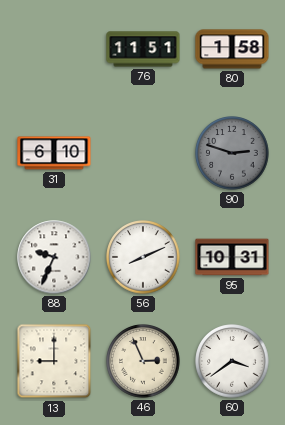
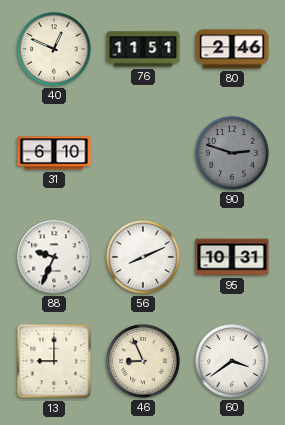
40: none -> 12:49
80: 1:58 -> 2:46
46: 2:56 -> 8:56
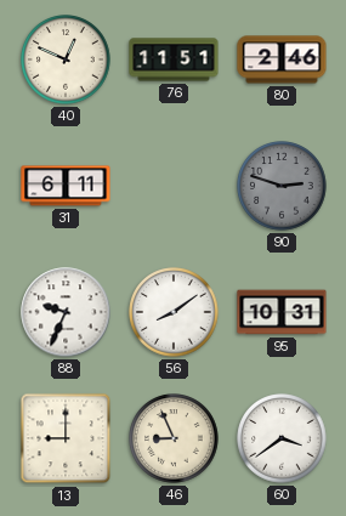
31: 6:10 -> 6:11
56: 8:11 -> 8:09
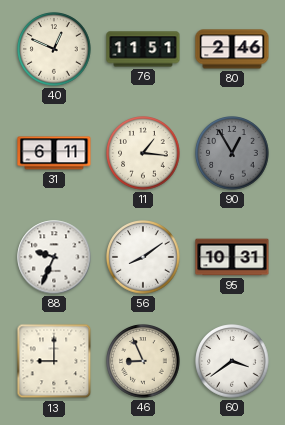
11: none -> 1:16
90: 2:48 -> 12:55
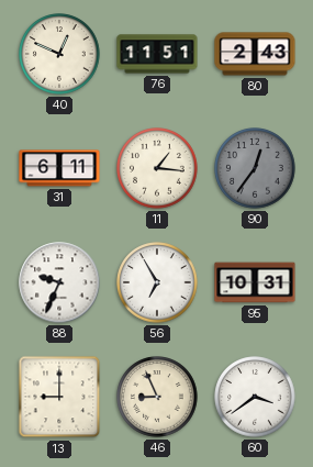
80: 2:46 -> 2:43
90: 12:55 -> 12:36
56: 8:09 -> 6:55
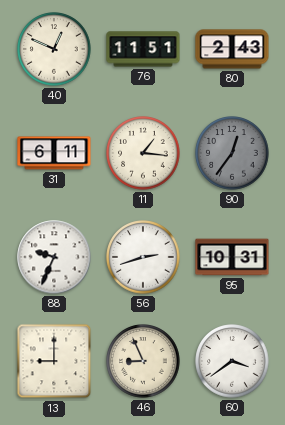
56: 6:55 -> 2:42
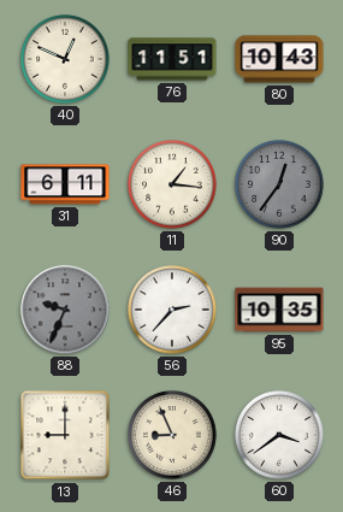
80: 2:43 -> 10:43
88 dial: white -> grey
56: 2:42 -> 2:37
95: 10:31 -> 10:35
